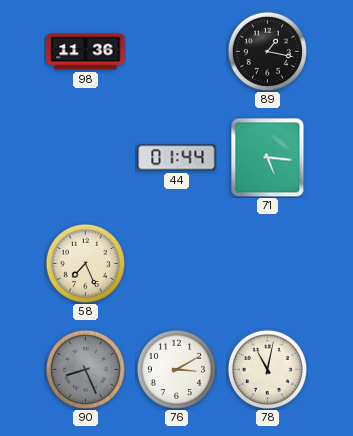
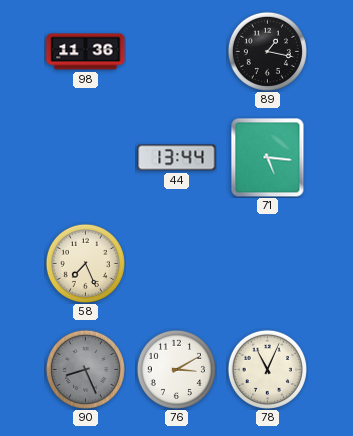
44: 01:44 -> 13:44
78: 11:02 -> 11:04
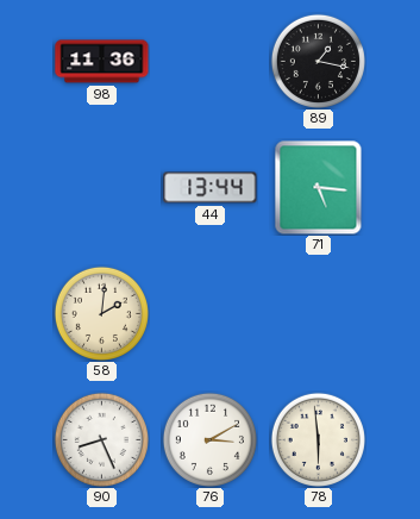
58: 7:26 -> 2:01
90 dial: grey -> white
78: 11:04 -> 5:59
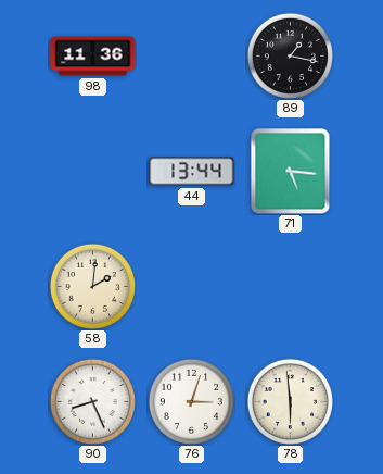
76: 3:10 -> 3:03
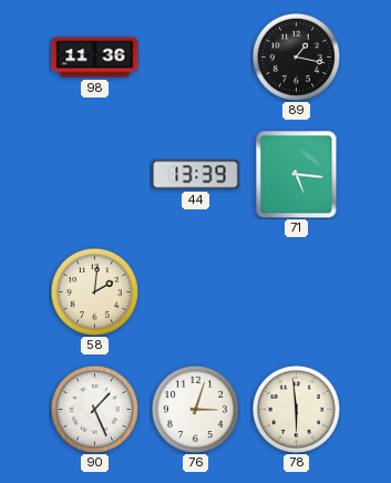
44: 13:44 -> 13:39
90: 8:26 -> 1:26
